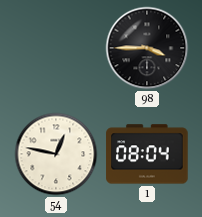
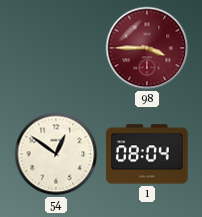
98 dial: black -> burgundy
54: 12:47 -> 12:51
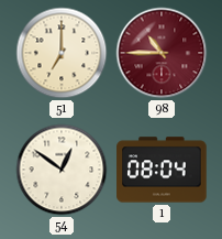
51: none -> 7:00
98: 3:45 -> 10:45
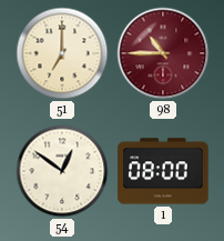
1: 08:04 -> 08:00
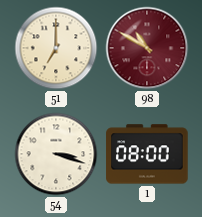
98: 10:45 -> 10:50
54: 12:51 -> 3:18
